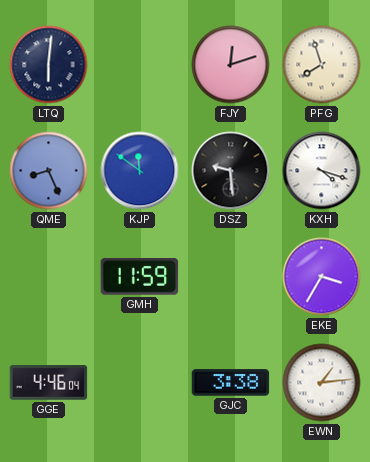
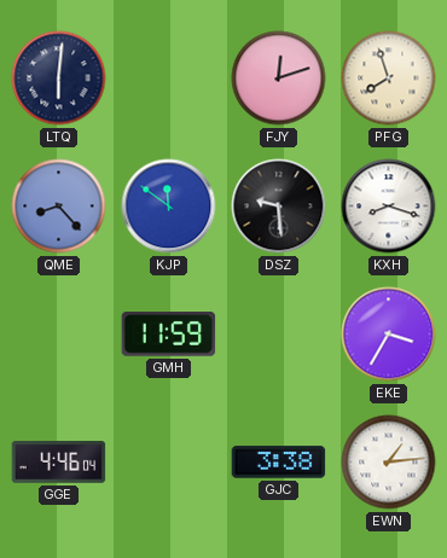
QME: 8:26 -> 8:23
KXH: 4:18 -> 8:18
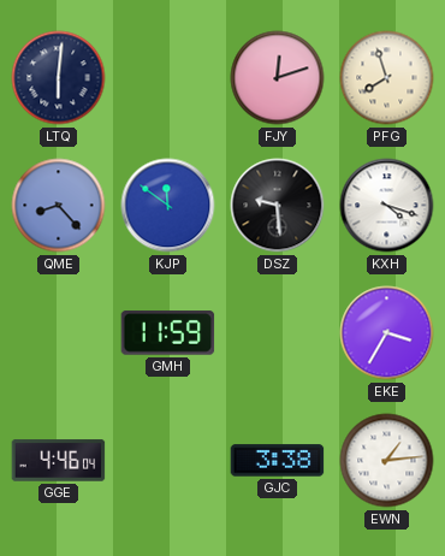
KXH: 8:18 -> 4:18
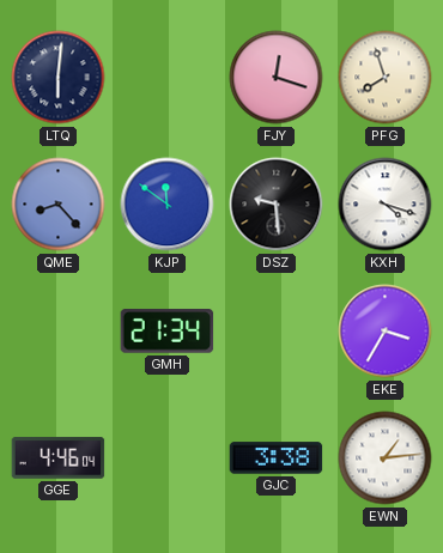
FJY: 12:12 -> 12:18
GMH: 11:59 -> 21:34
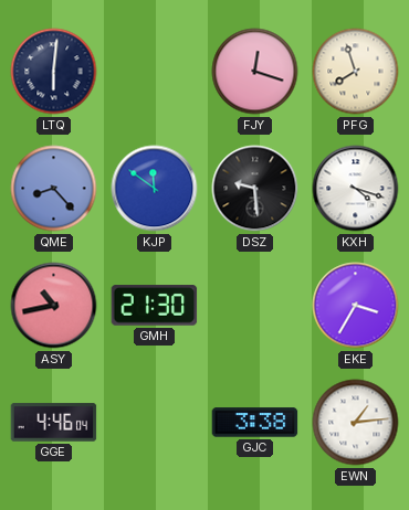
ASY: none -> 10:43
GMH: 21:34 -> 21:30
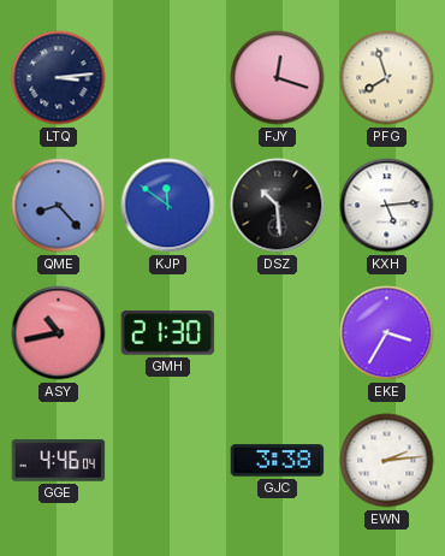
LTQ: 6:01 -> 3:14
DSZ: 9:29 -> 10:29
KXH: 4:18 -> 5:14
EWN: 1:14 -> 2:14
